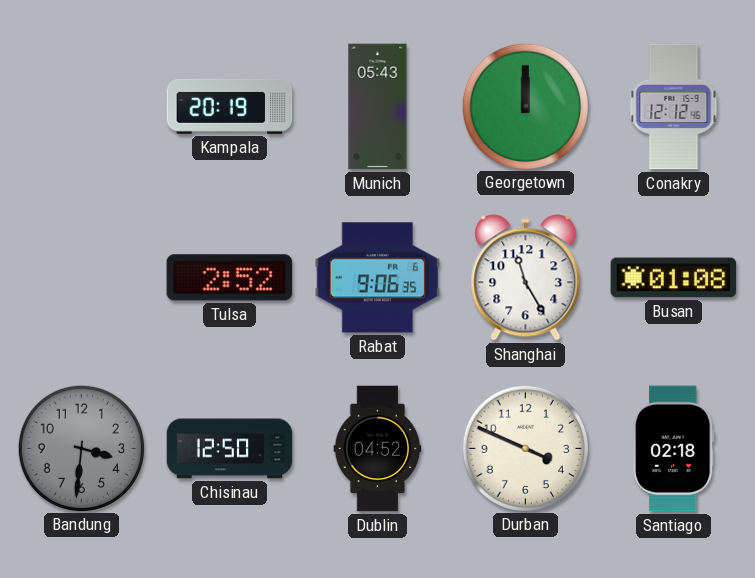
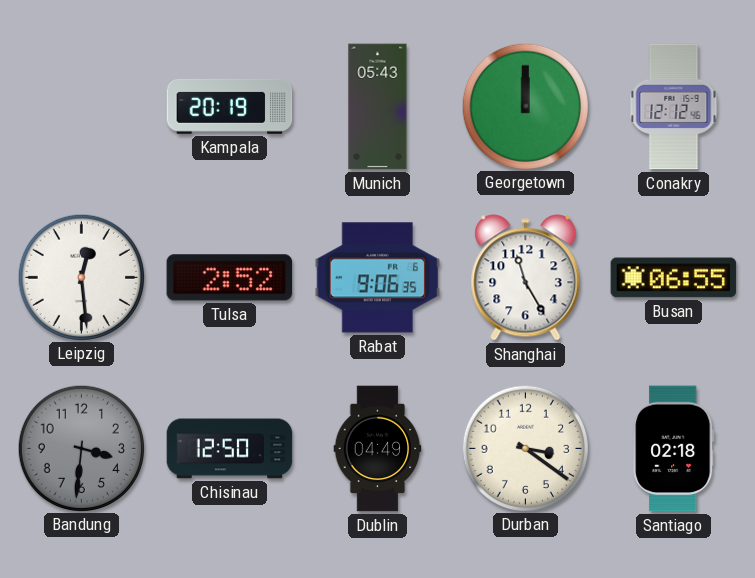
Leipzig: none -> 12:29
Busan: 01:08 -> 06:55
Dublin: 04:52 -> 04:49
Durban: 3:49 -> 3:21
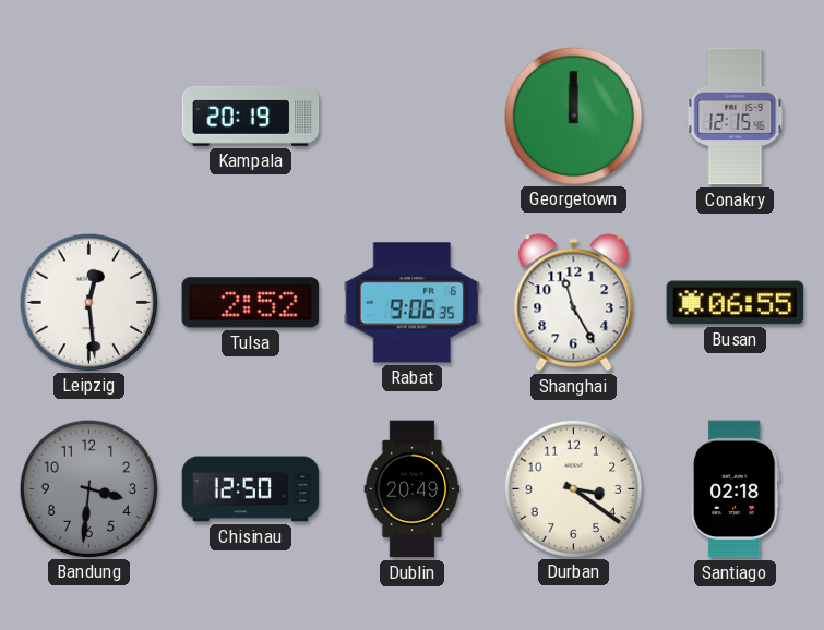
Munich: 05:43 -> none
Conakry: 12:12 -> 12:15
Dublin: 04:49 -> 20:49
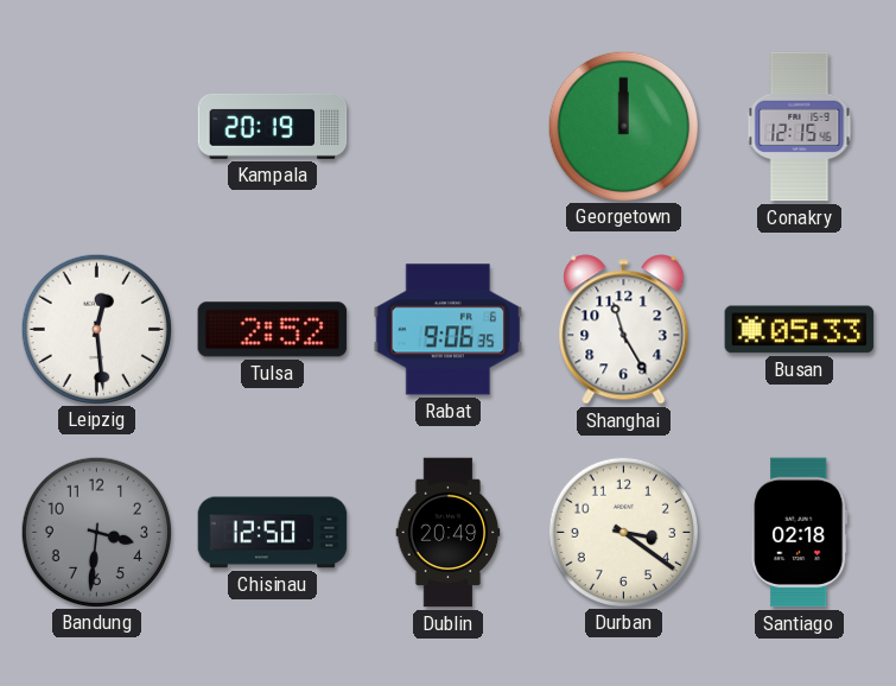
Busan: 06:55 -> 05:33
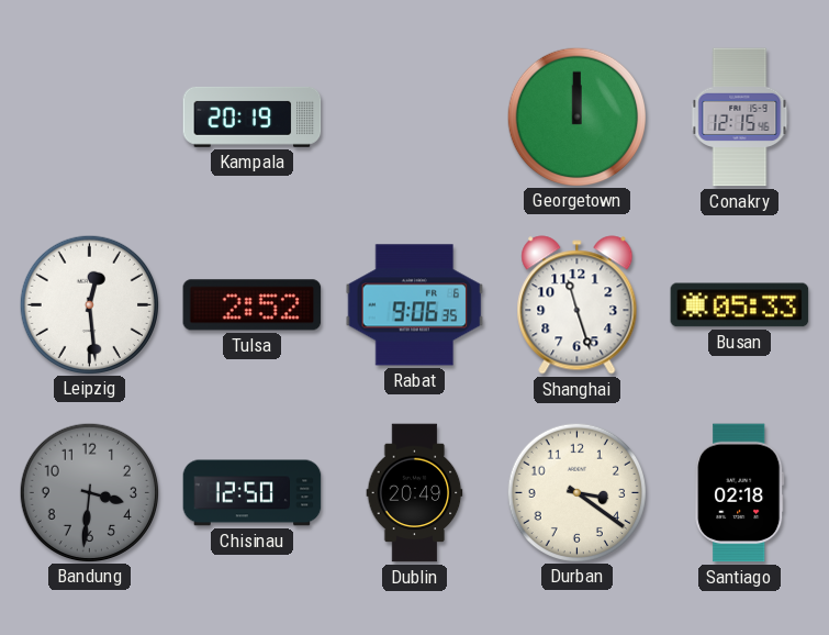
Shanghai: 11:25 -> 11:27
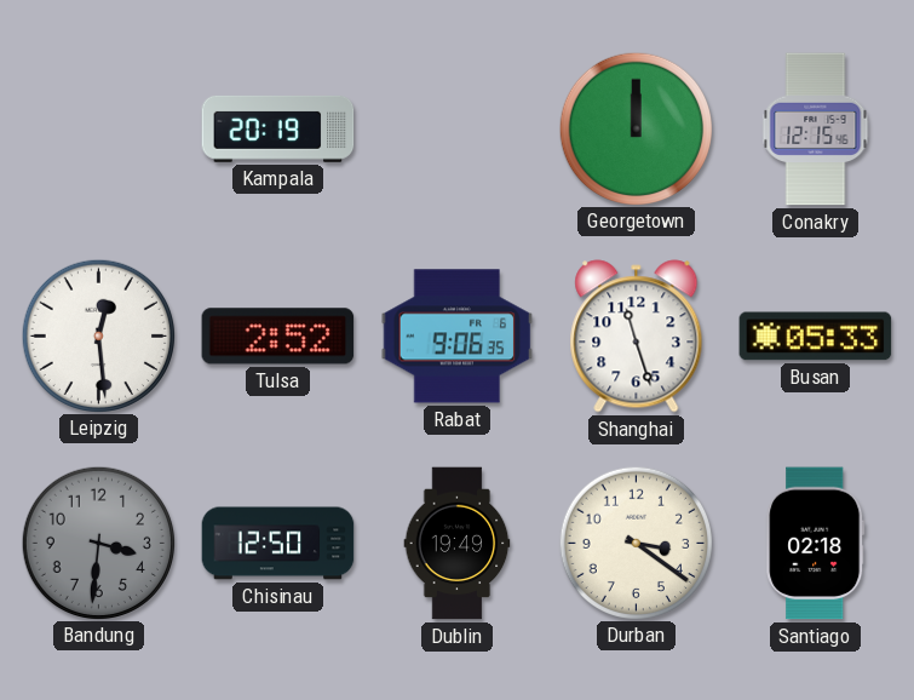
Dublin: 20:49 -> 19:49
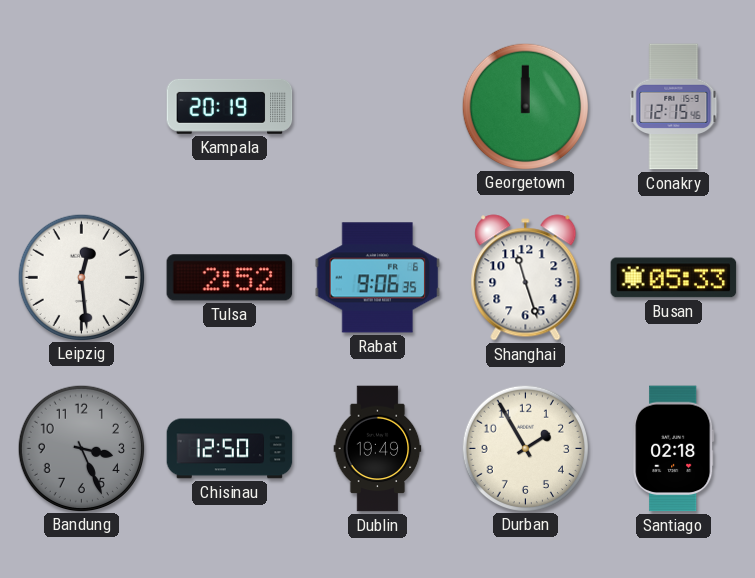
Bandung: 3:31 -> 3:26
Durban: 3:21 -> 1:55
